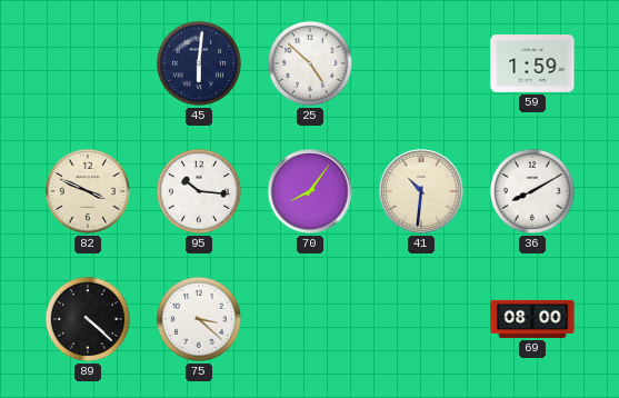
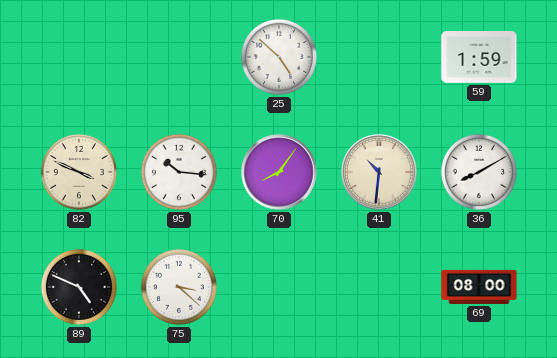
45: 6:01 -> none
89: 4:22 -> 4:49
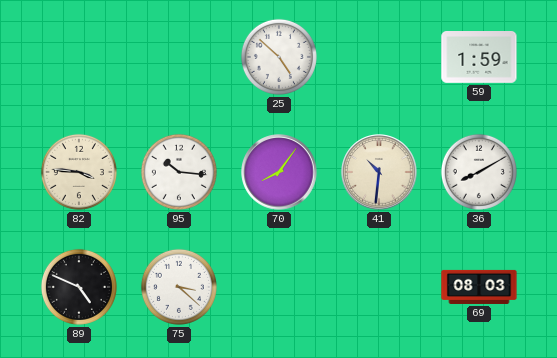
82: 3:49 -> 3:46
69: 08:00 -> 08:03
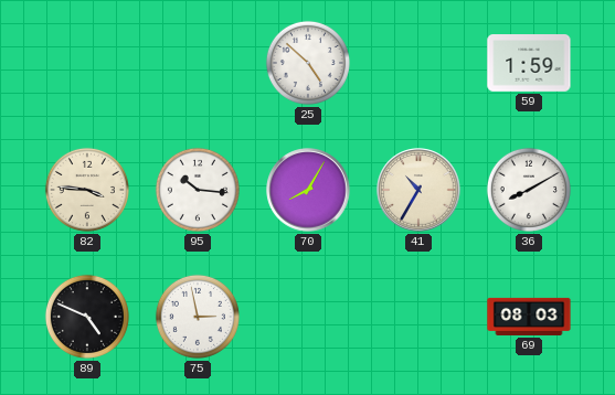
70: 8:06 -> 8:05
41: 10:31 -> 10:35
75: 3:22 -> 2:58
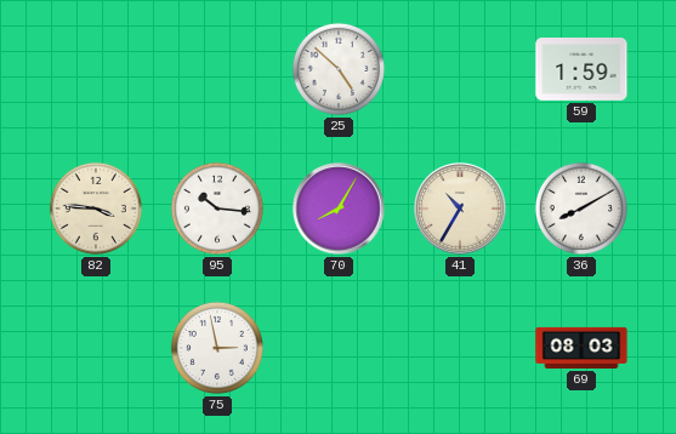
89: 4:49 -> none
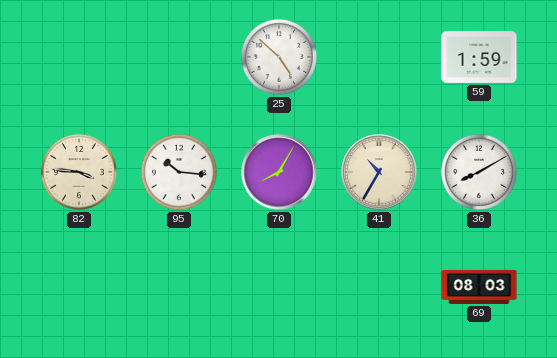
75: 2:58 -> none
